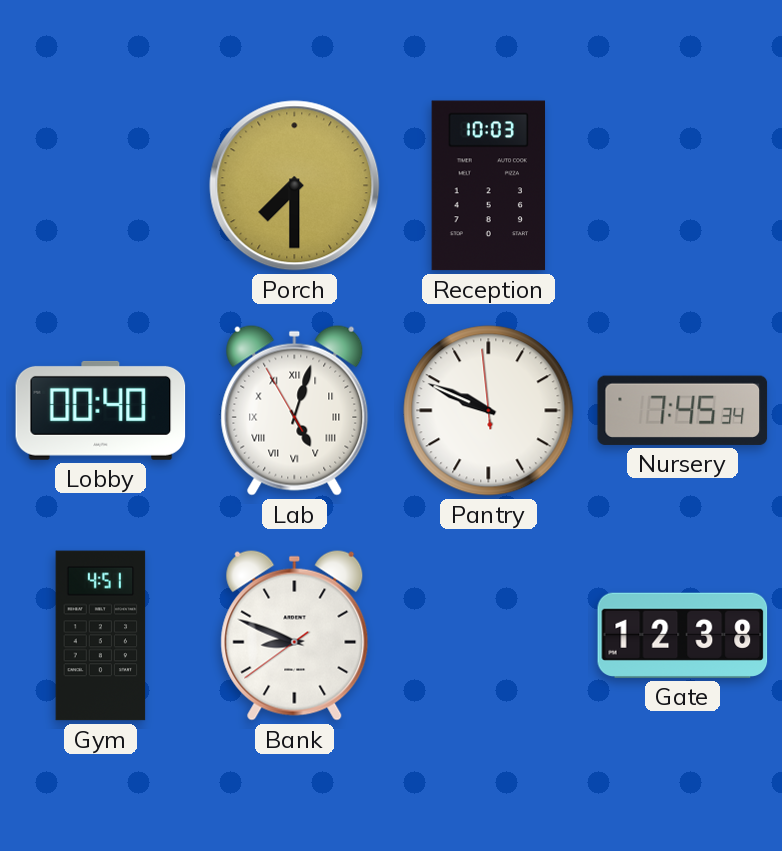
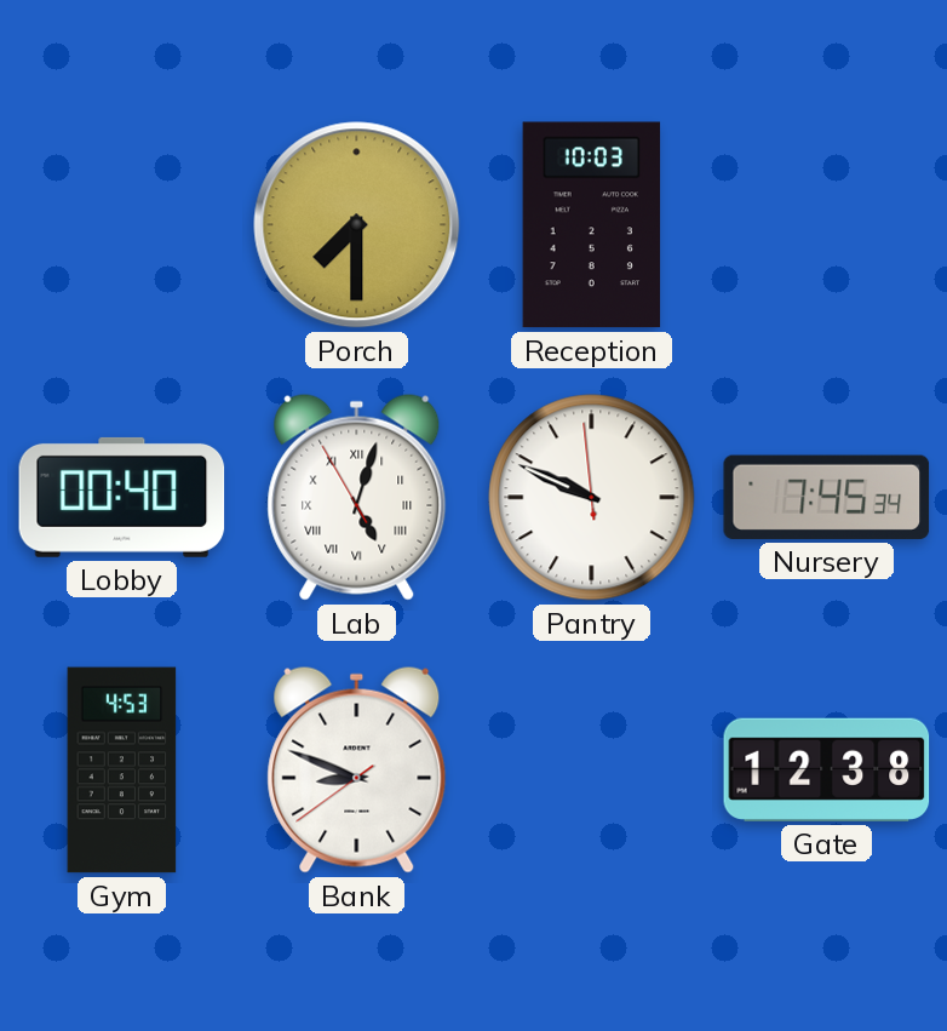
Gym: 4:51 -> 4:53
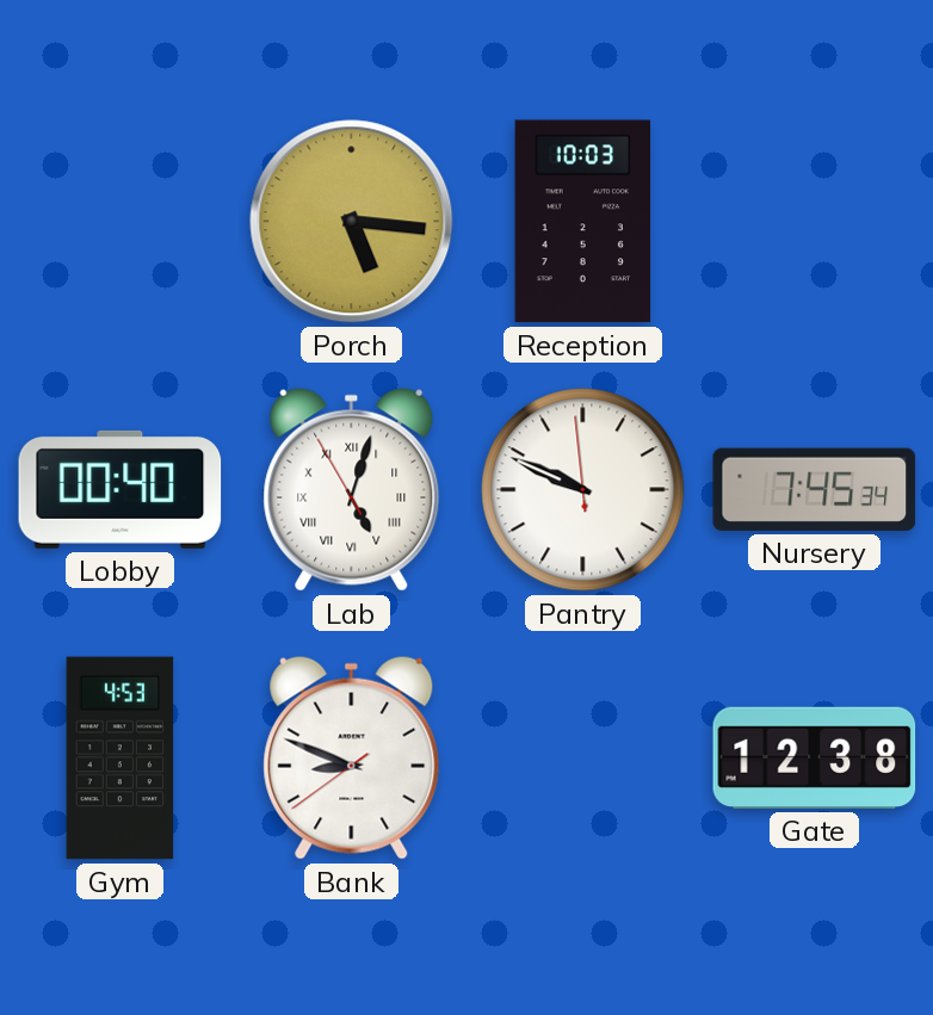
Porch: 7:30 -> 5:16
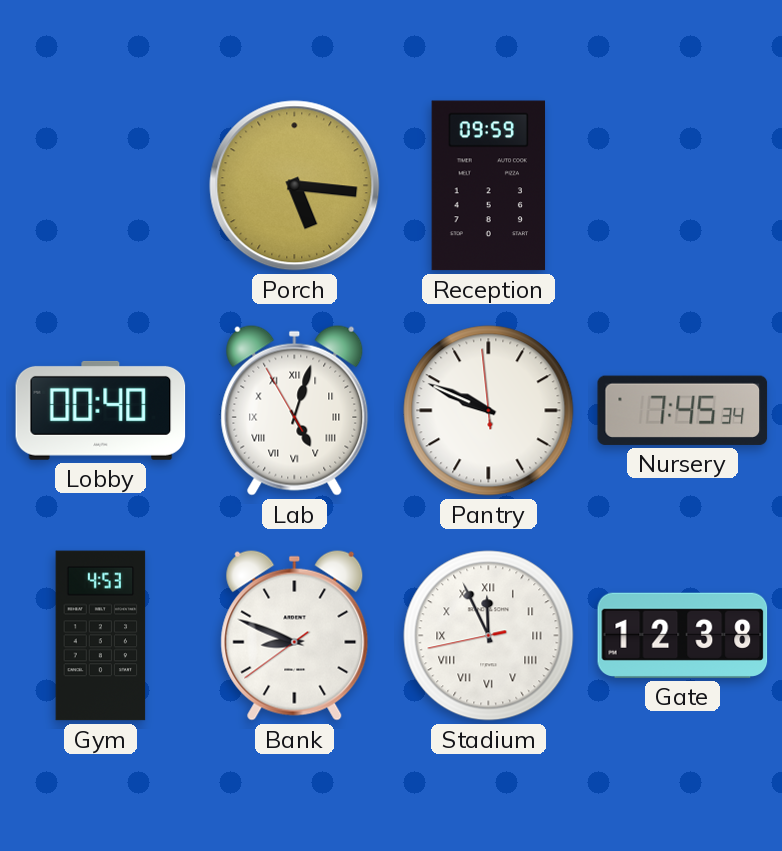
Reception: 10:03 -> 09:59
Stadium: none -> 11:55
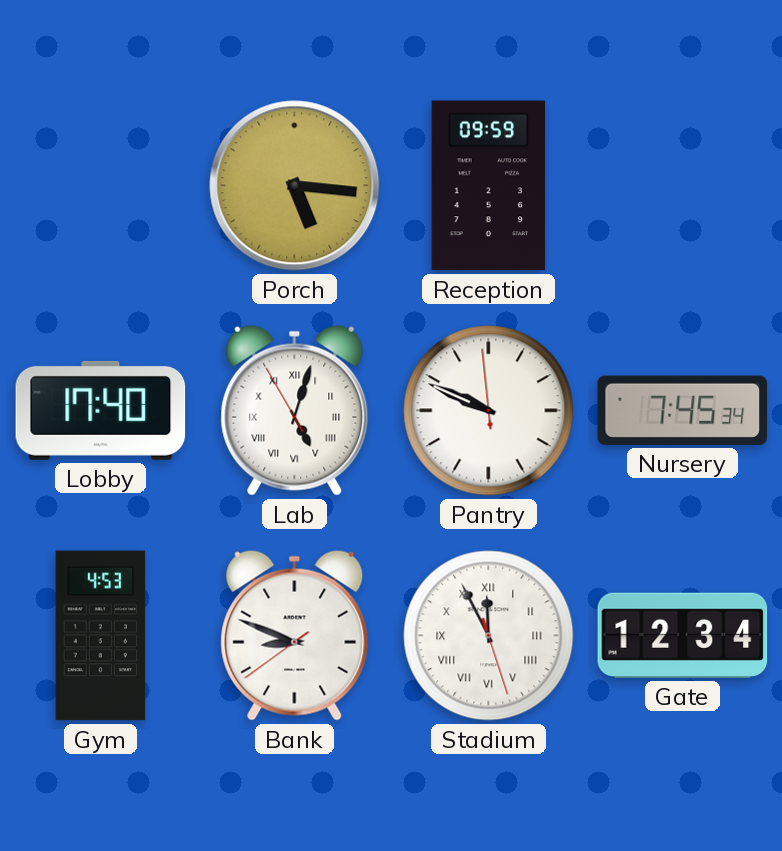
Lobby: 00:40 -> 17:40
Stadium: 11:55:43 -> 11:55:27
Gate: 12:38 -> 12:34
